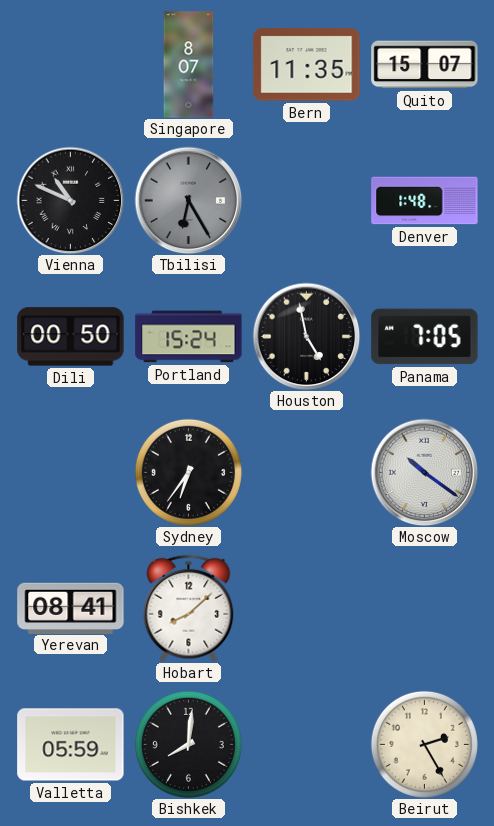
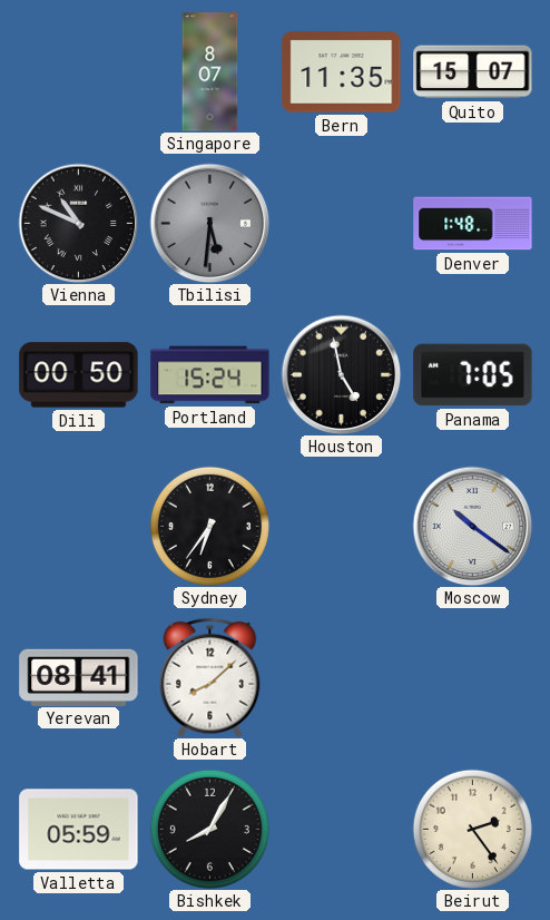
Tbilisi: 6:25 -> 5:31
Bishkek: 8:01 -> 8:05
Beirut: 2:25 -> 2:24
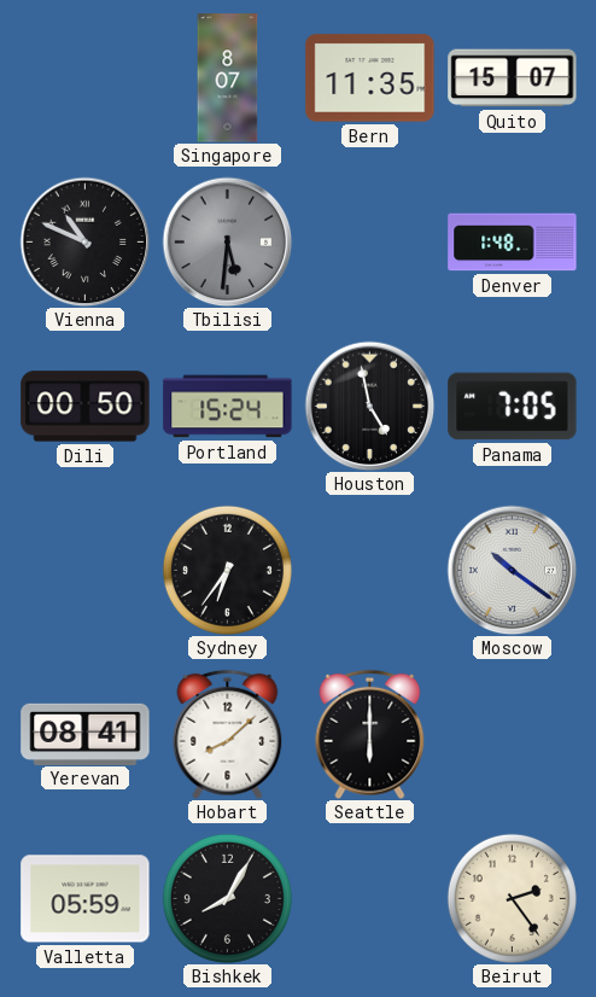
Seattle: none -> 6:00
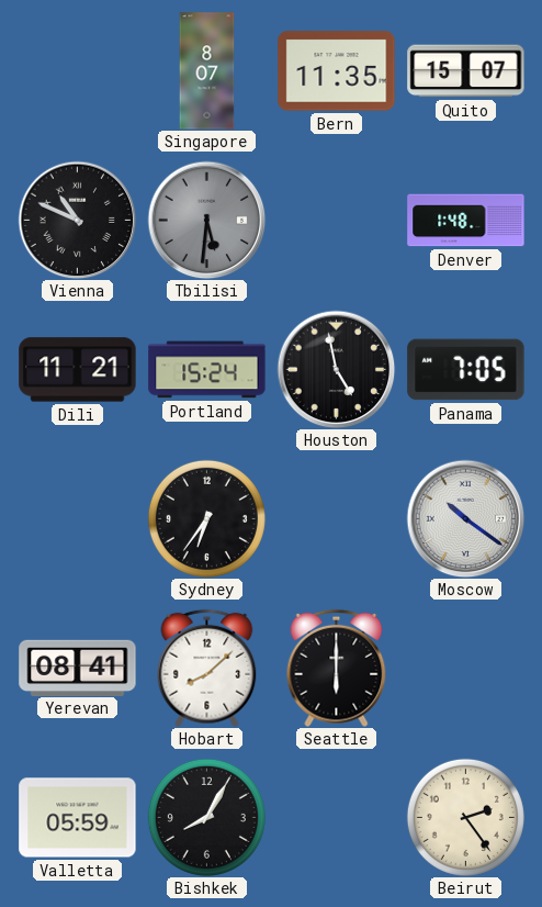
Dili: 00:50 -> 11:21
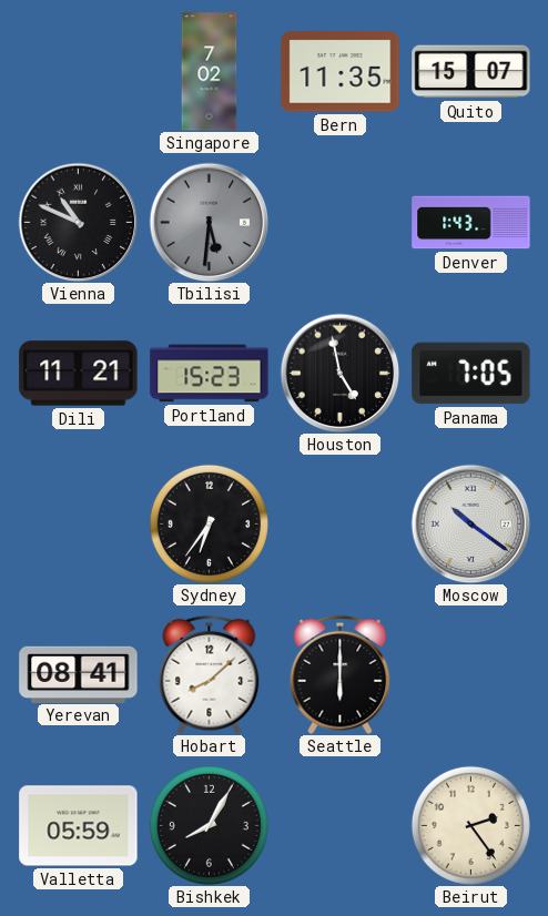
Singapore: 8:07 -> 7:02
Denver: 1:48 -> 1:43
Portland: 15:24 -> 15:23
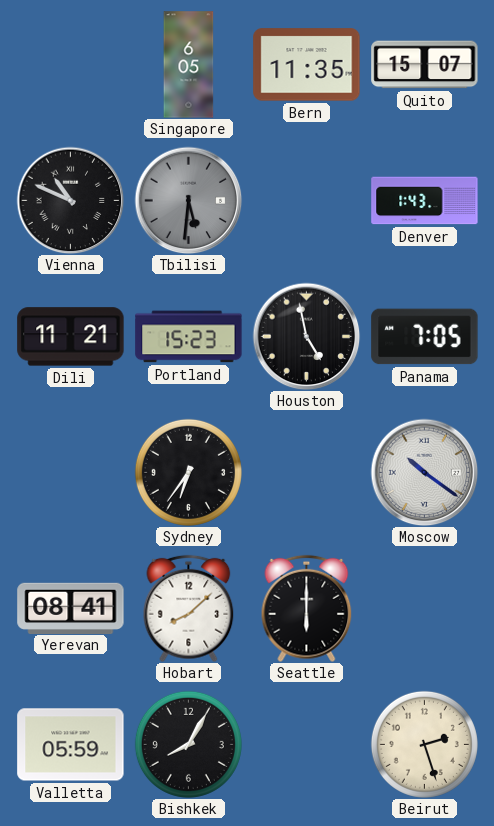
Singapore: 7:02 -> 6:05
Beirut: 2:24 -> 2:27
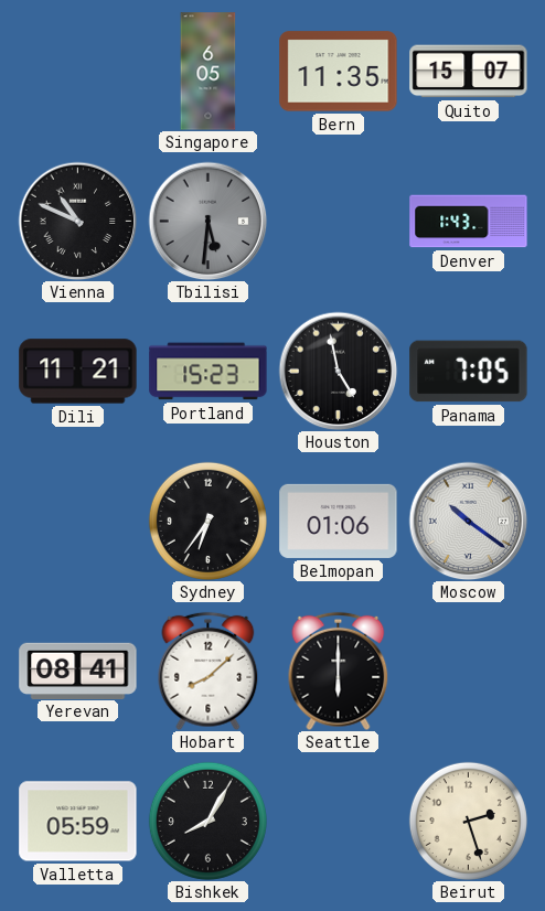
Belmopan: none -> 01:06
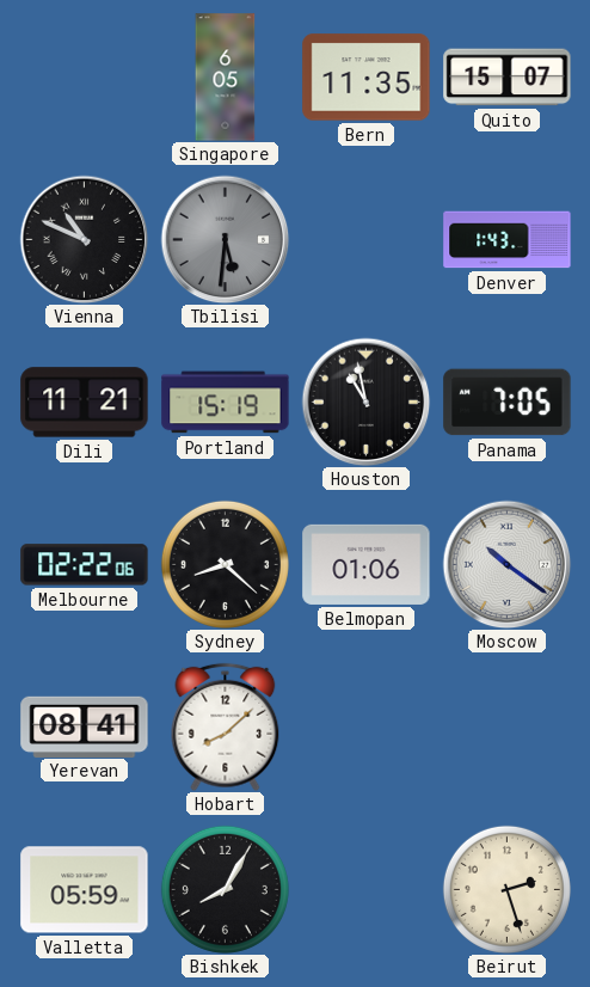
Portland: 15:23 -> 15:19
Houston: 4:58 -> 10:58
Melbourne: none -> 02:22
Sydney: 6:36 -> 8:22
Seattle: 6:00 -> none
